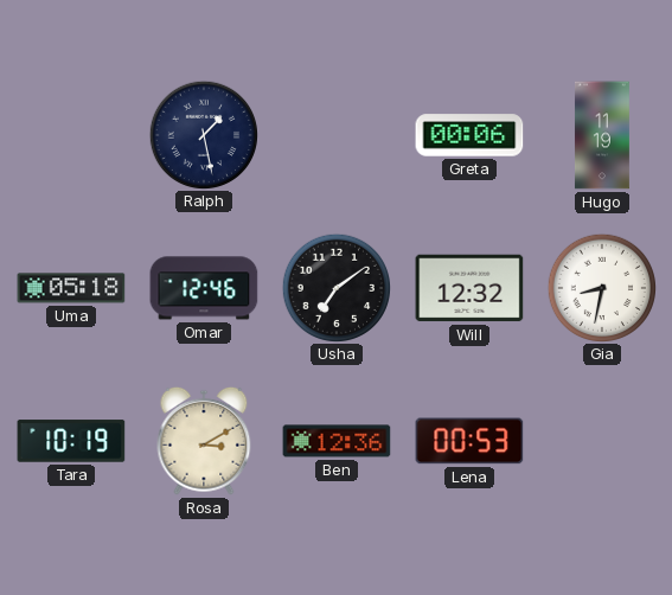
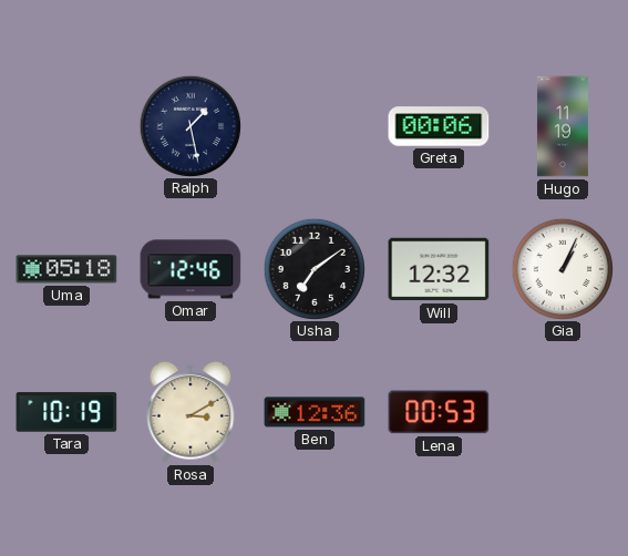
Gia: 8:32 -> 1:04
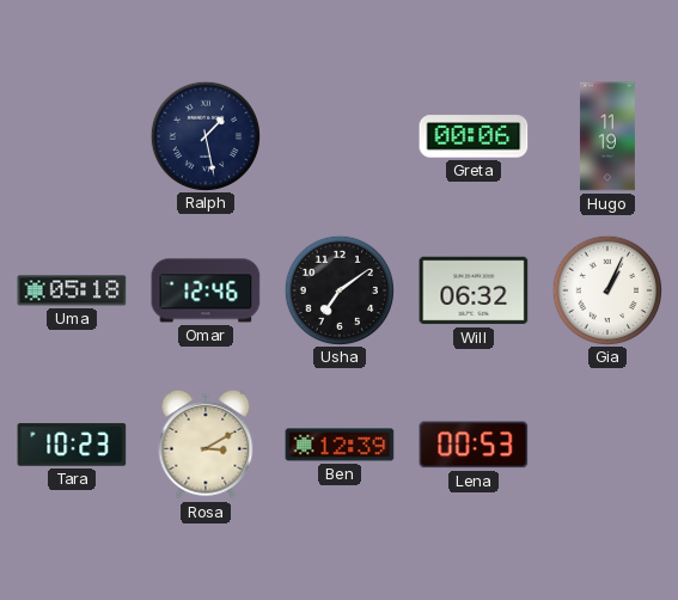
Will: 12:32 -> 06:32
Tara: 10:19 -> 10:23
Ben: 12:36 -> 12:39
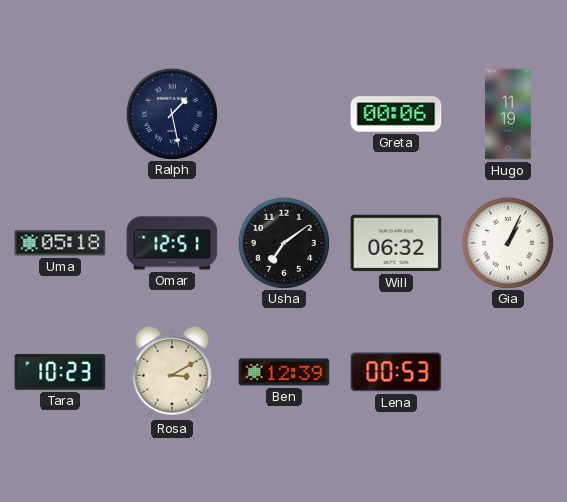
Omar: 12:46 -> 12:51
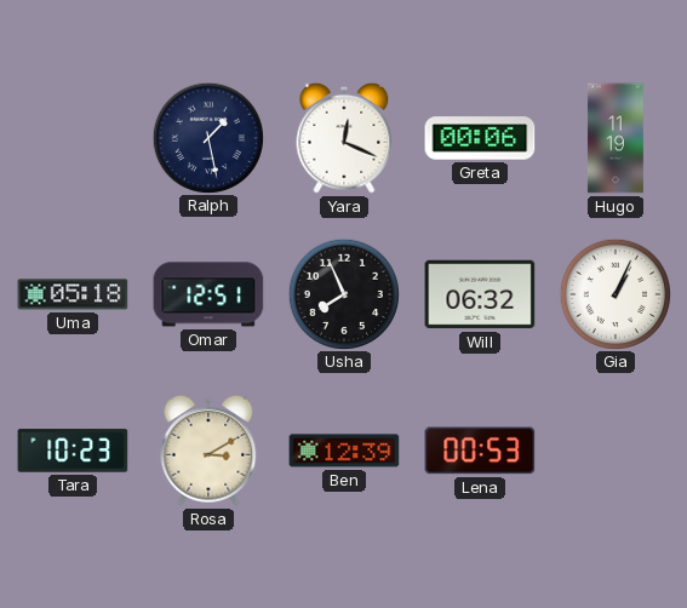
Yara: none -> 12:19
Usha: 7:09 -> 7:56
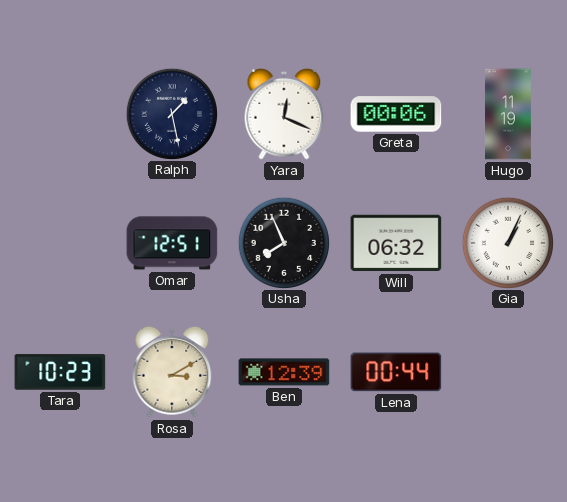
Uma: 05:18 -> none
Lena: 00:53 -> 00:44
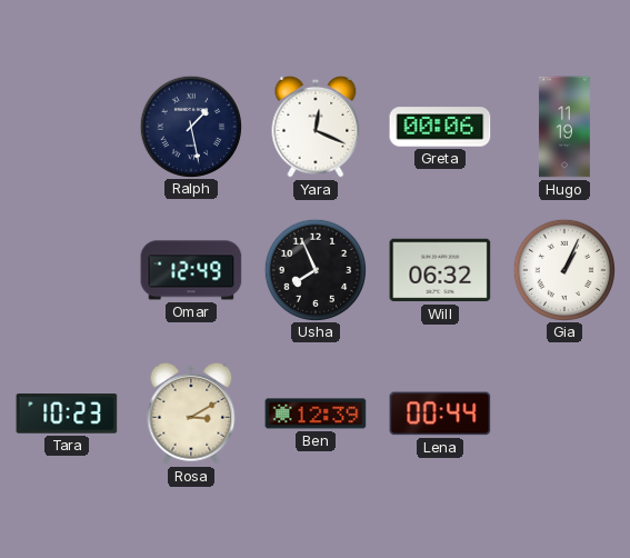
Omar: 12:51 -> 12:49
